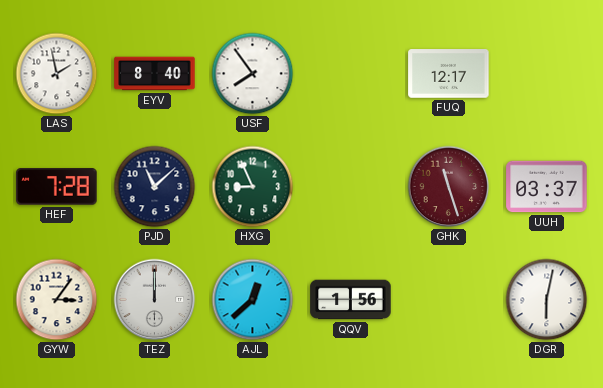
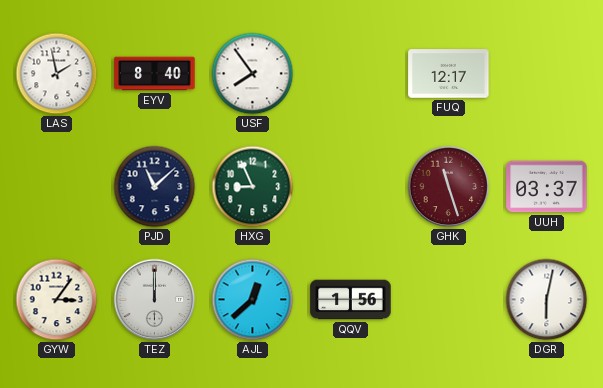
HEF: 7:28 -> none
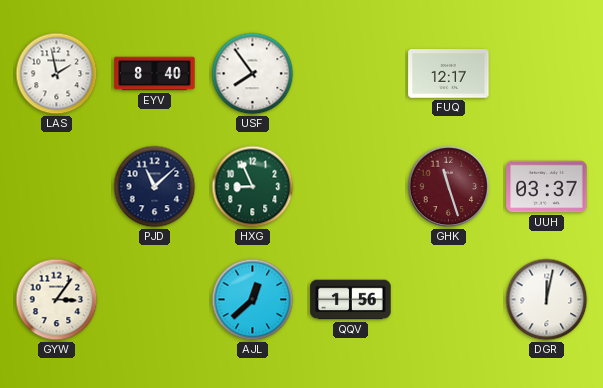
TEZ: 12:00 -> none
DGR: 6:02 -> 12:02
